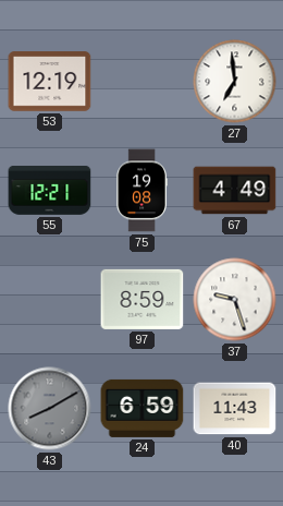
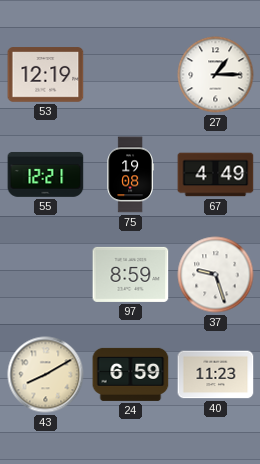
27: 6:59 -> 1:15
43 dial: grey -> cream
40: 11:43 -> 11:23
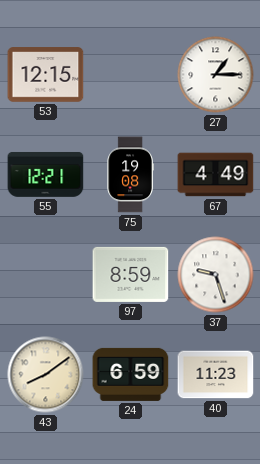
53: 12:19 -> 12:15
43: 8:10 -> 8:09
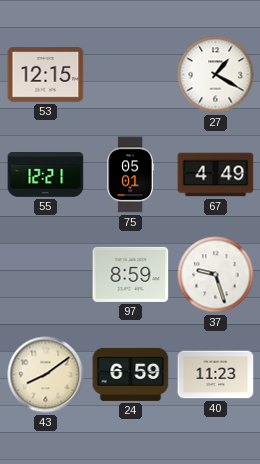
27: 1:15 -> 1:20
75: 19:08 -> 05:01
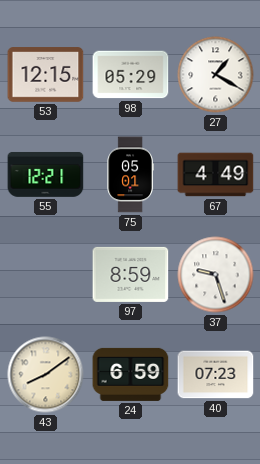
98: none -> 05:29
40: 11:23 -> 07:23
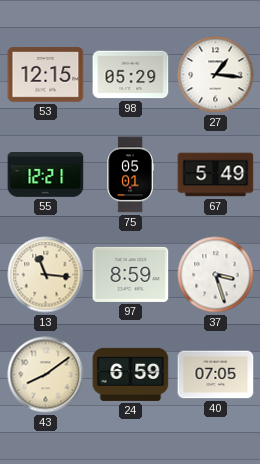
27: 1:20 -> 1:16
67: 4:49 -> 5:49
13: none -> 11:16
37: 9:27 -> 3:27
40: 07:23 -> 07:05
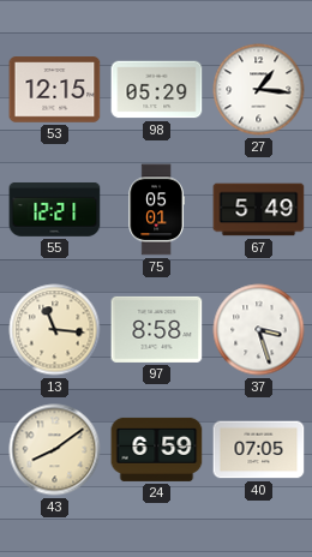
97: 8:59 -> 8:58
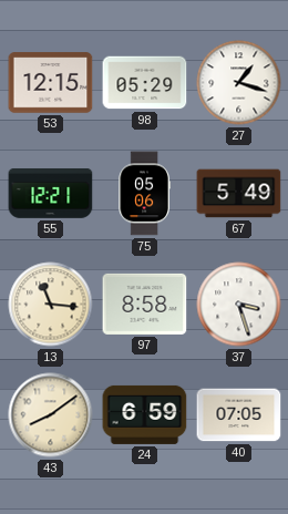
27: 1:16 -> 1:18
75: 05:01 -> 05:06
